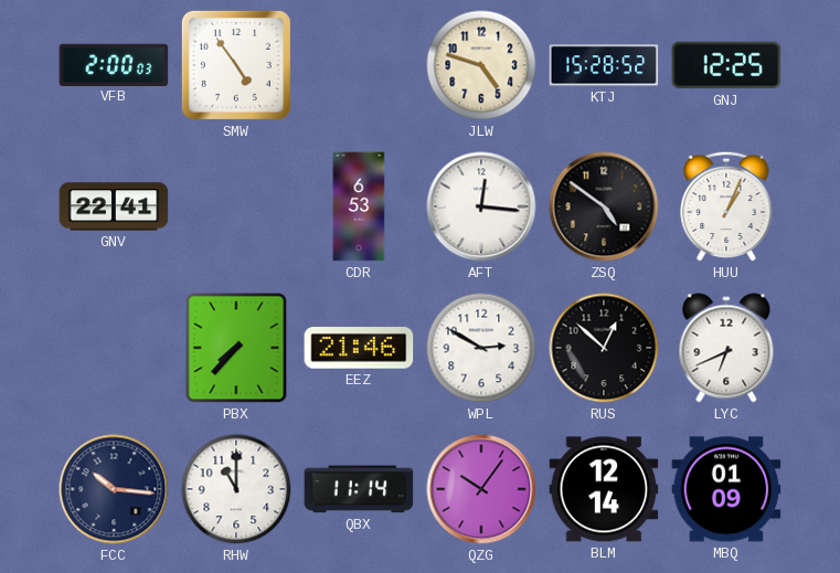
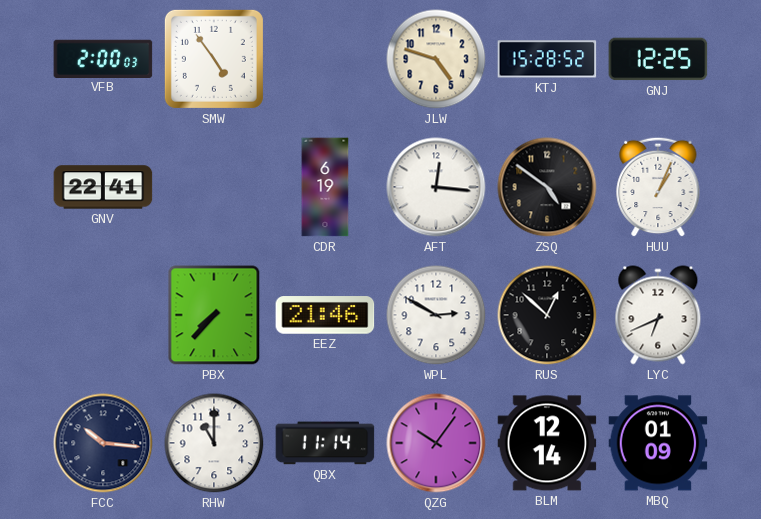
CDR: 6:53 -> 6:19
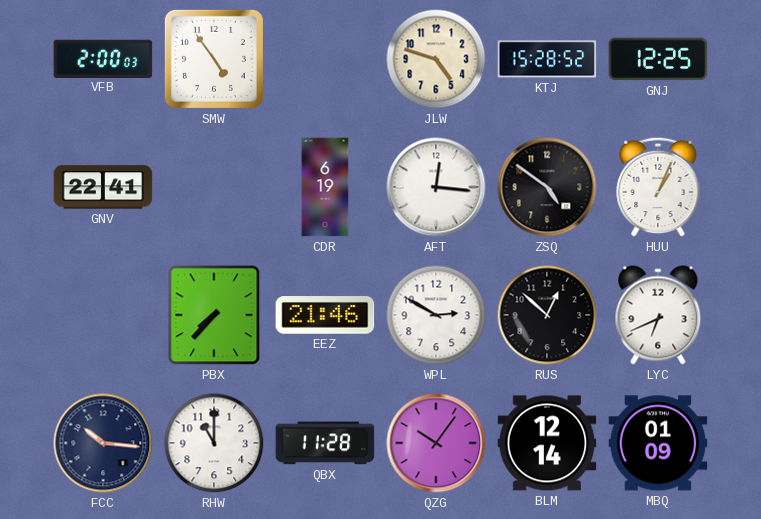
QBX: 11:14 -> 11:28
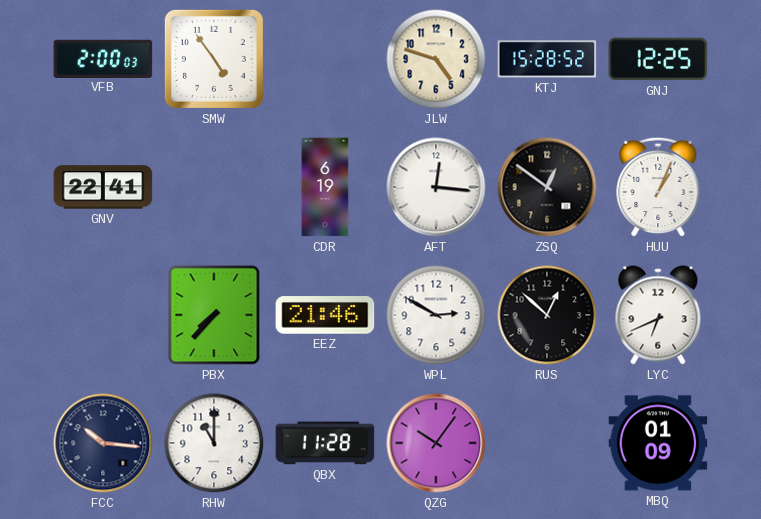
ZSQ: 4:51 -> 12:51
BLM: 12:14 -> none
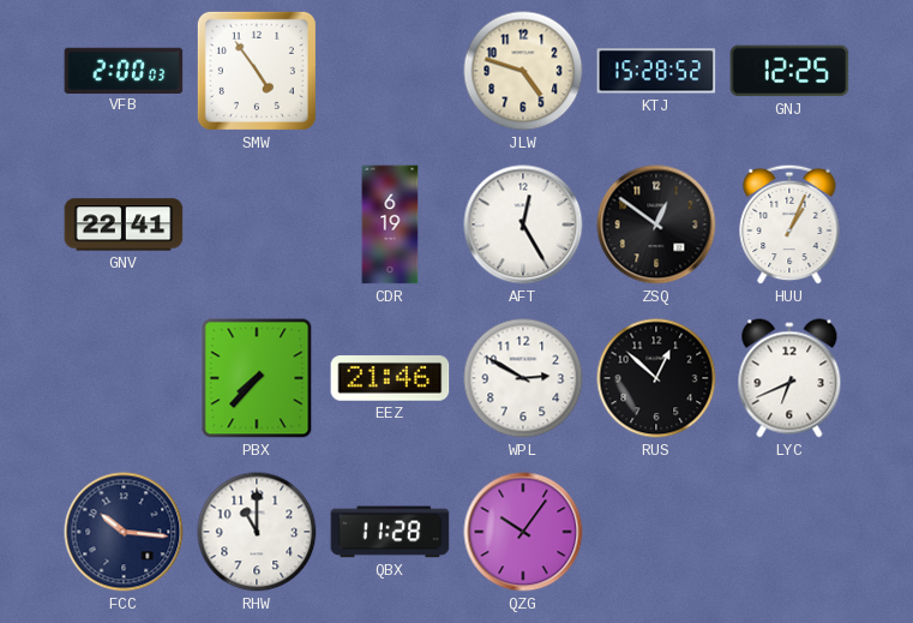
AFT: 12:16 -> 12:25
MBQ: 01:09 -> none
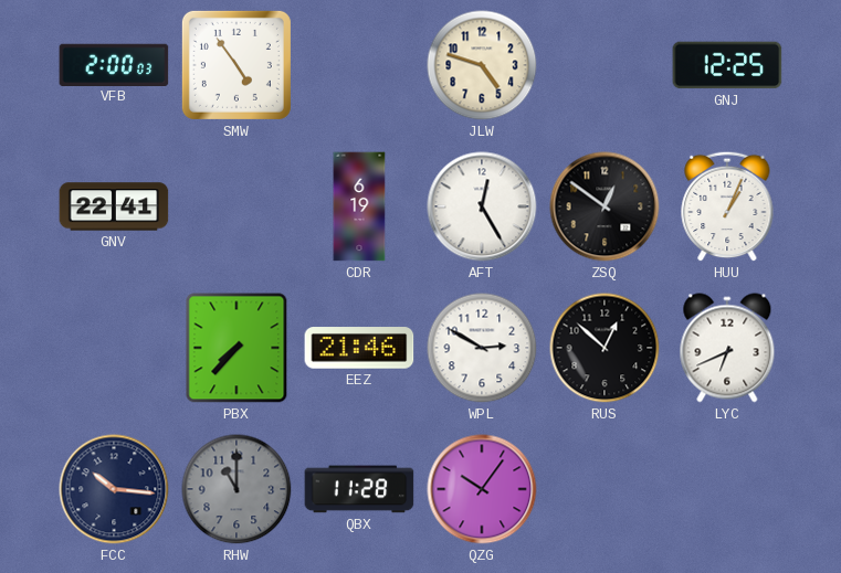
KTJ: 15:28 -> none
RHW dial: white -> grey
